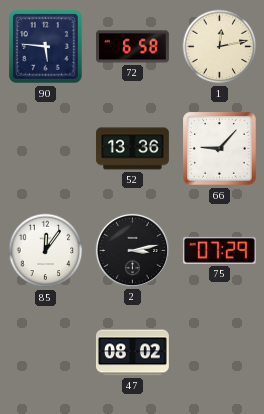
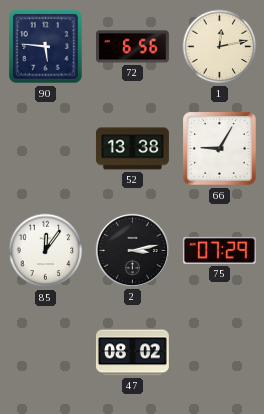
72: 6:58 -> 6:56
52: 13:36 -> 13:38
66: 9:07 -> 9:05
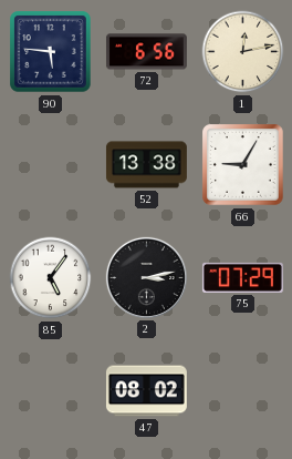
85: 12:06 -> 5:06
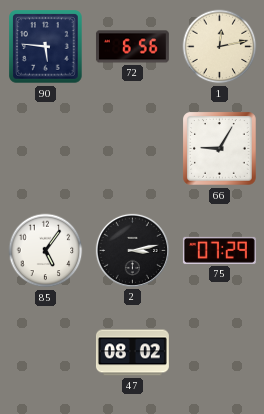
52: 13:38 -> none
